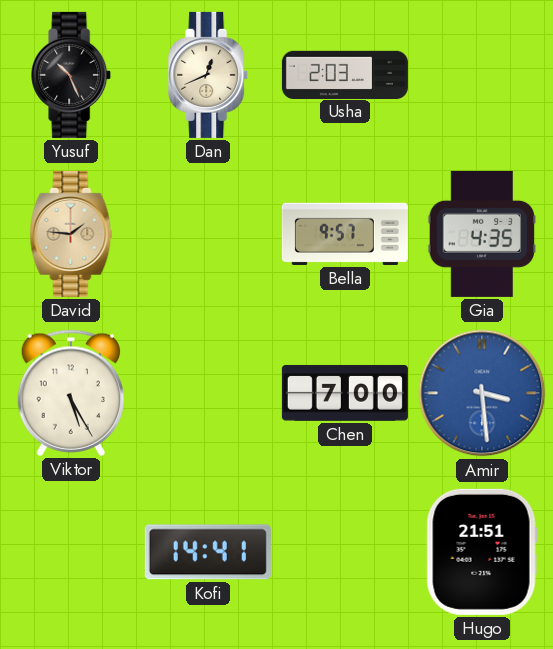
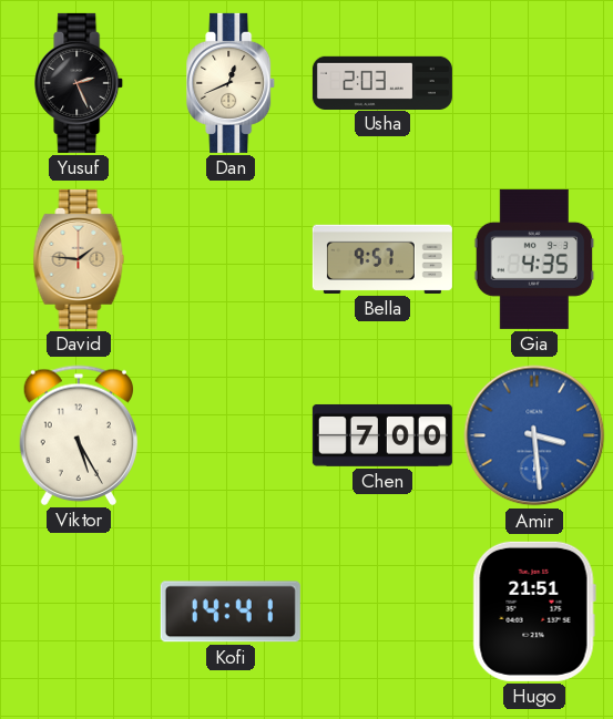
Yusuf: 10:26 -> 2:26
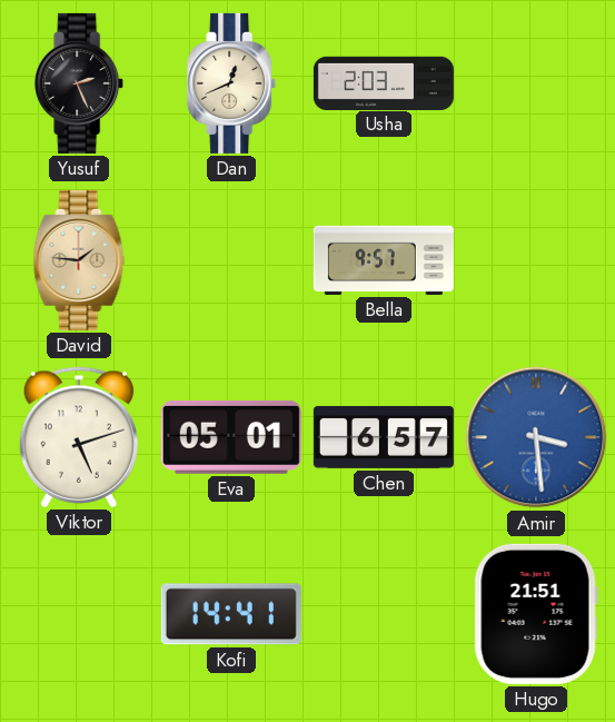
Gia: 4:35 -> none
Viktor: 5:25 -> 5:12
Eva: none -> 05:01
Chen: 7:00 -> 6:57
